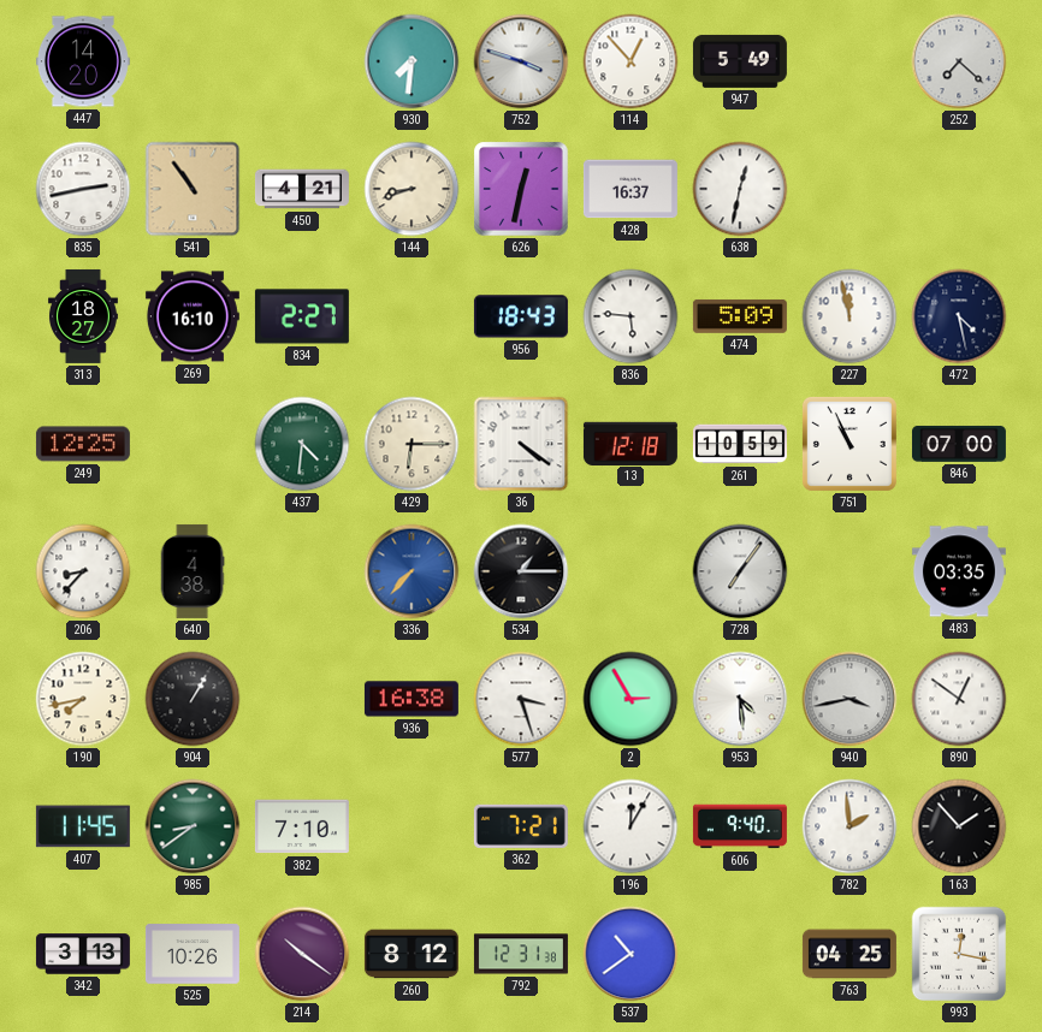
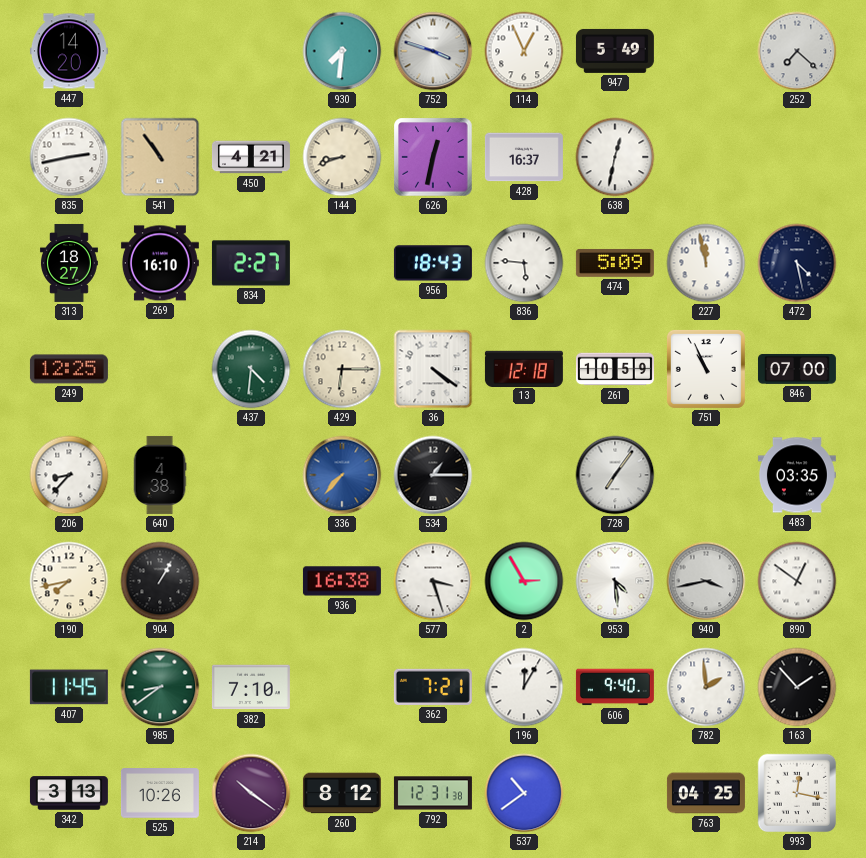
114: 12:53 -> 12:56
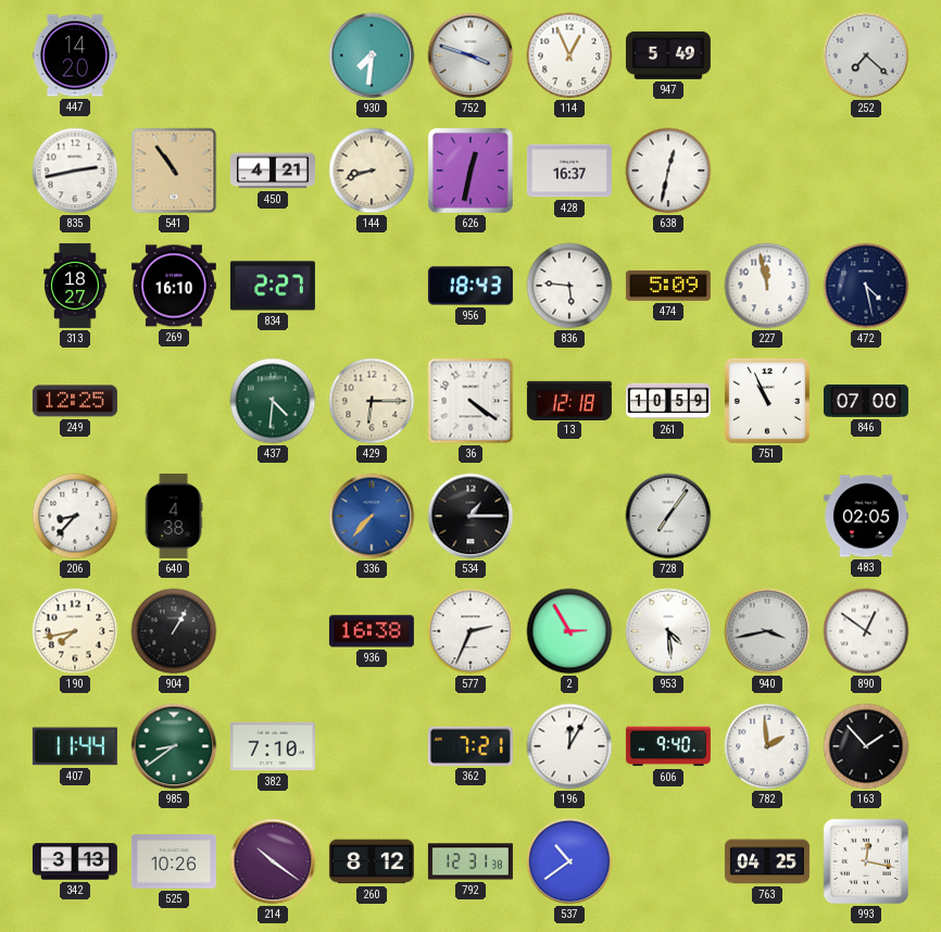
483: 03:35 -> 02:05
577: 3:27 -> 2:34
407: 11:45 -> 11:44
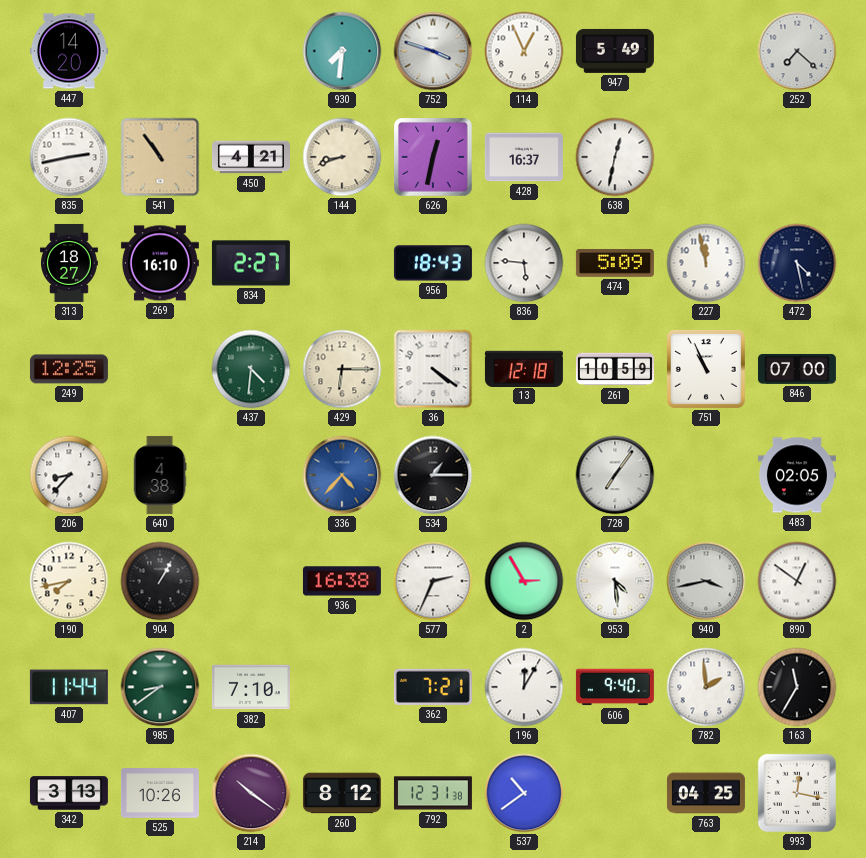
336: 7:37 -> 4:37
163: 1:53 -> 11:35
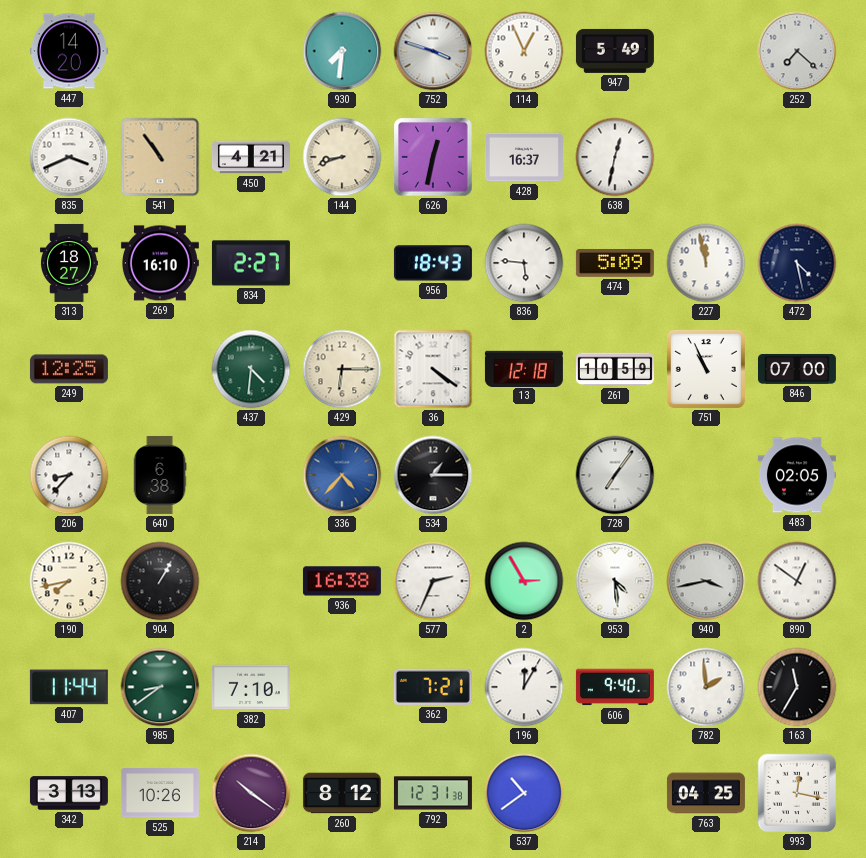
835: 2:43 -> 3:41
640: 4:38 -> 6:38
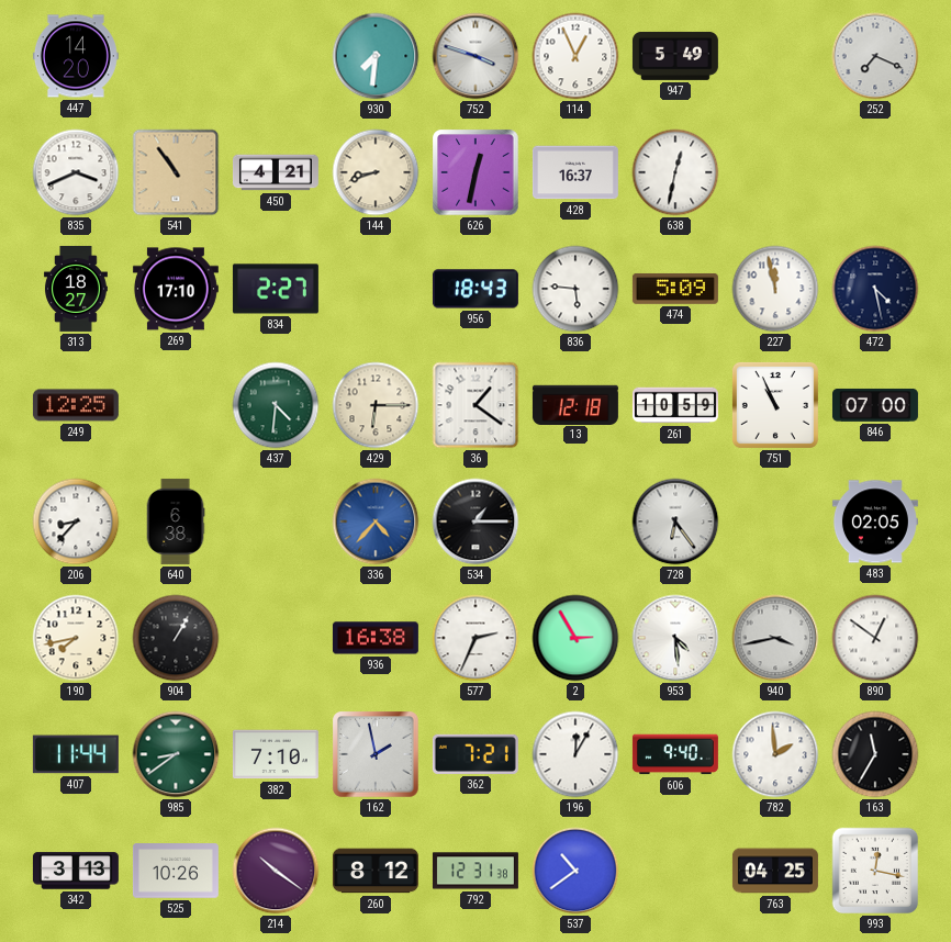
252: 7:22 -> 7:19
269: 16:10 -> 17:10
36: 4:21 -> 1:21
728: 7:06 -> 6:24
162: none -> 1:58
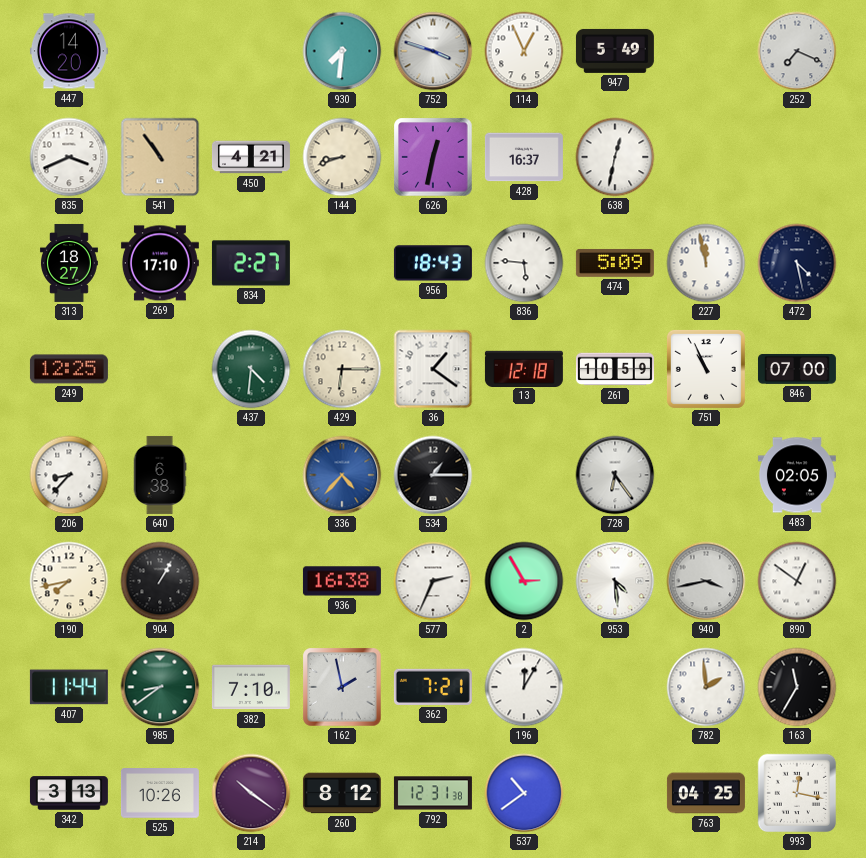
606: 9:40 -> none
